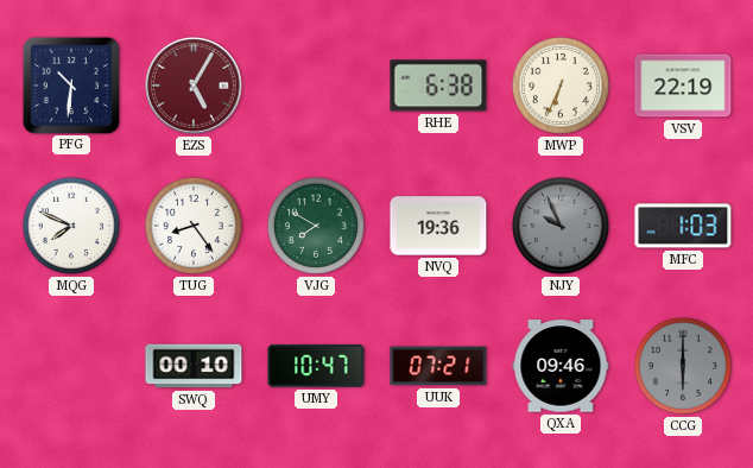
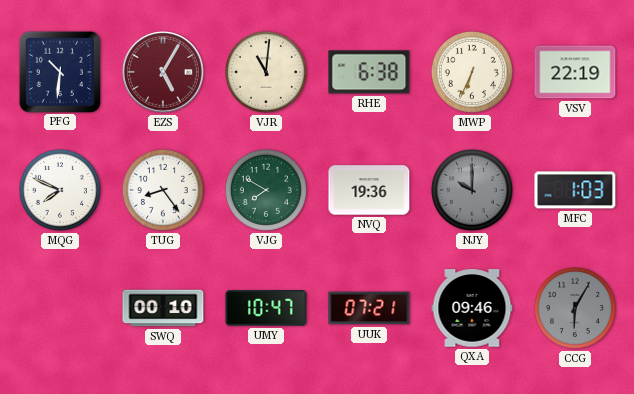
VJR: none -> 11:01
NJY: 9:56 -> 10:00
CCG: 6:00 -> 6:05
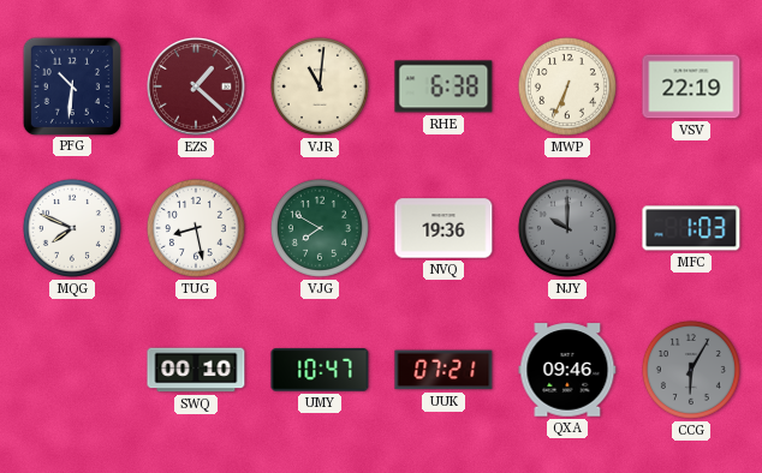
EZS: 5:05 -> 1:22
TUG: 8:24 -> 8:28
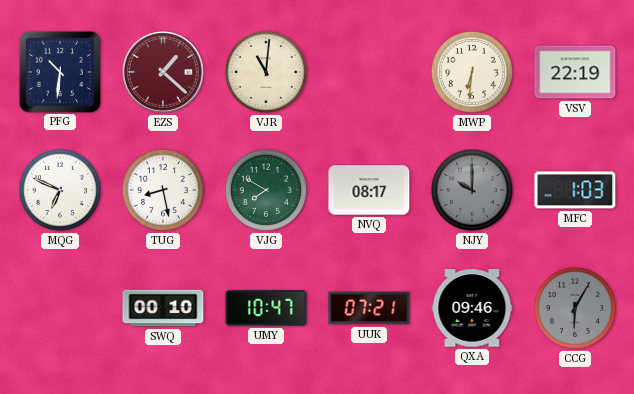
RHE: 6:38 -> none
MWP: 6:34 -> 6:31
MQG: 7:49 -> 6:49
NVQ: 19:36 -> 08:17
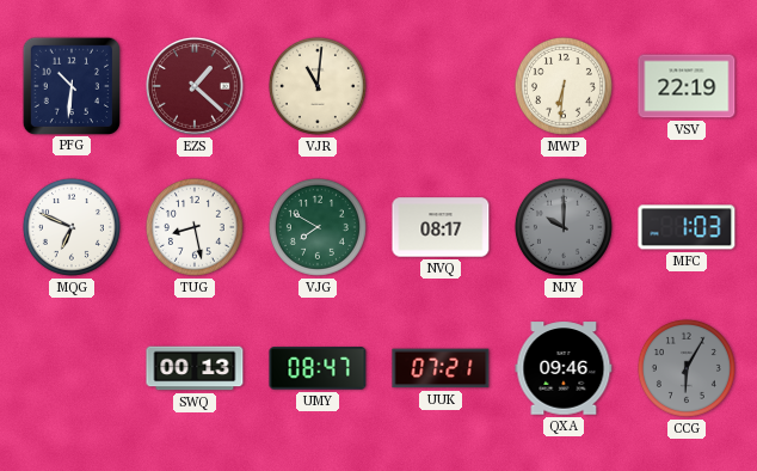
SWQ: 00:10 -> 00:13
UMY: 10:47 -> 08:47
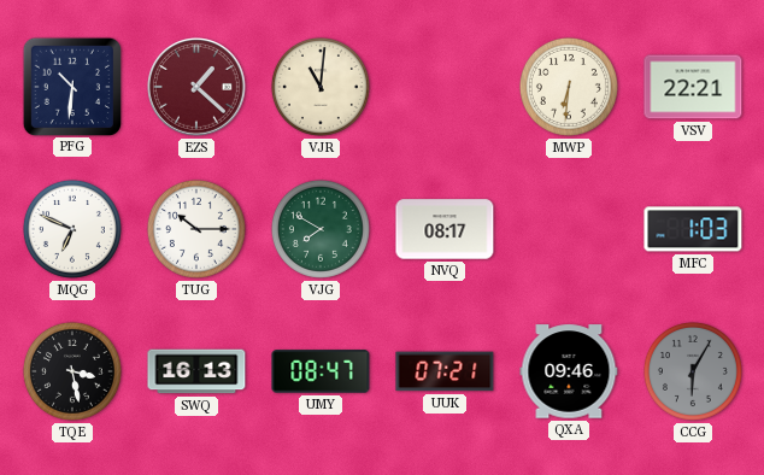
VSV: 22:19 -> 22:21
TUG: 8:28 -> 10:15
NJY: 10:00 -> none
TQE: none -> 3:28
SWQ: 00:13 -> 16:13
